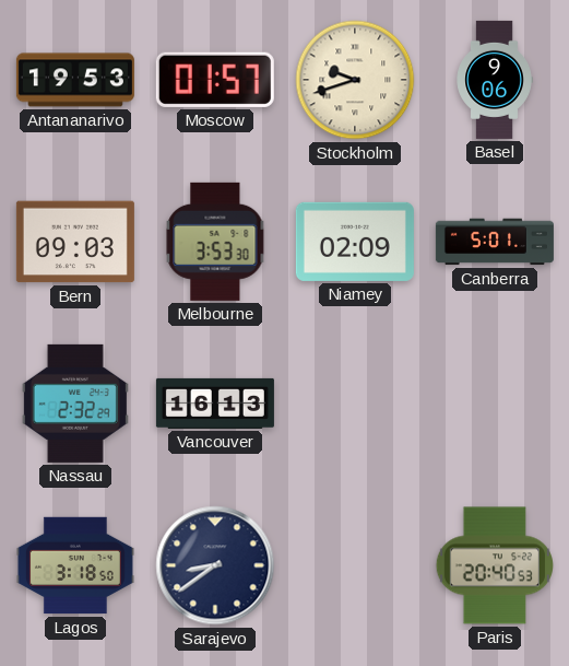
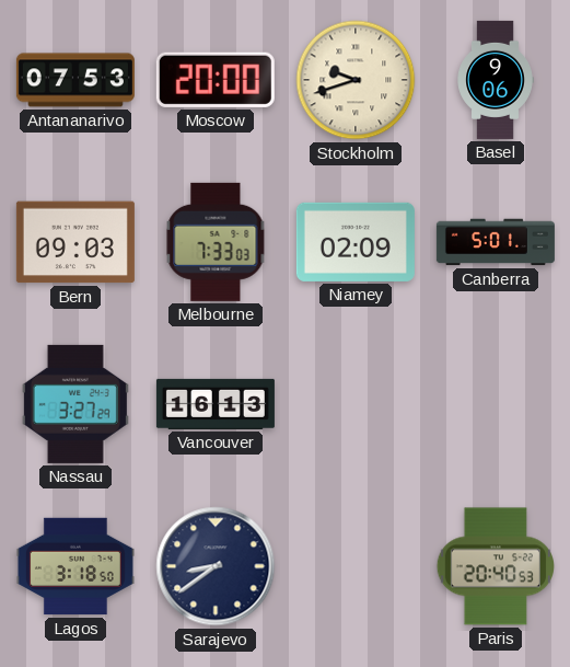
Antananarivo: 19:53 -> 07:53
Moscow: 01:57 -> 20:00
Melbourne: 3:53 -> 7:33
Nassau: 2:32 -> 3:27
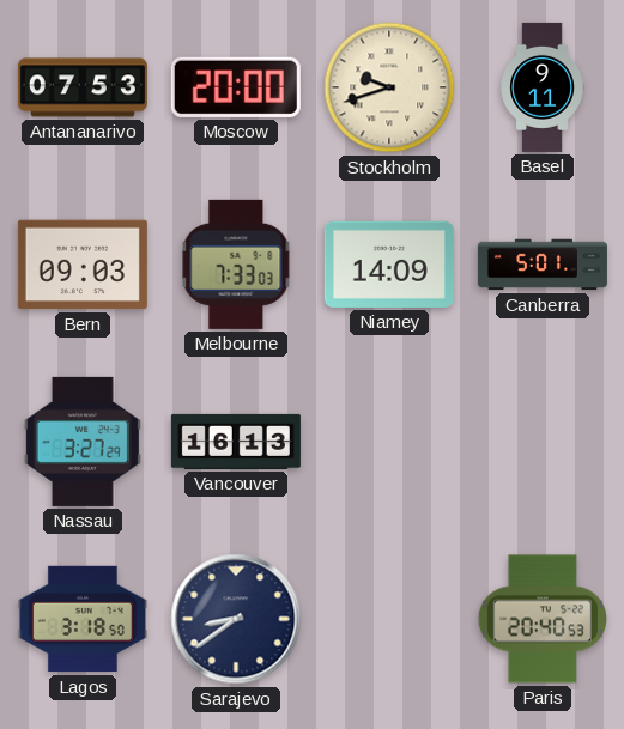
Basel: 9:06 -> 9:11
Niamey: 02:09 -> 14:09
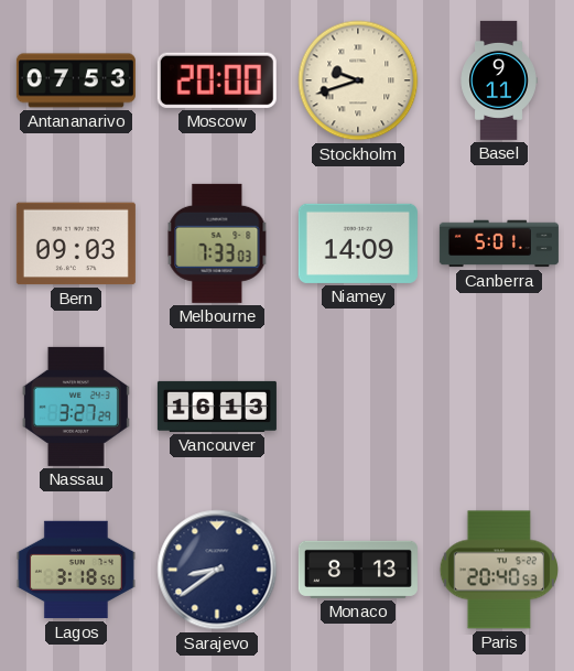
Monaco: none -> 8:13
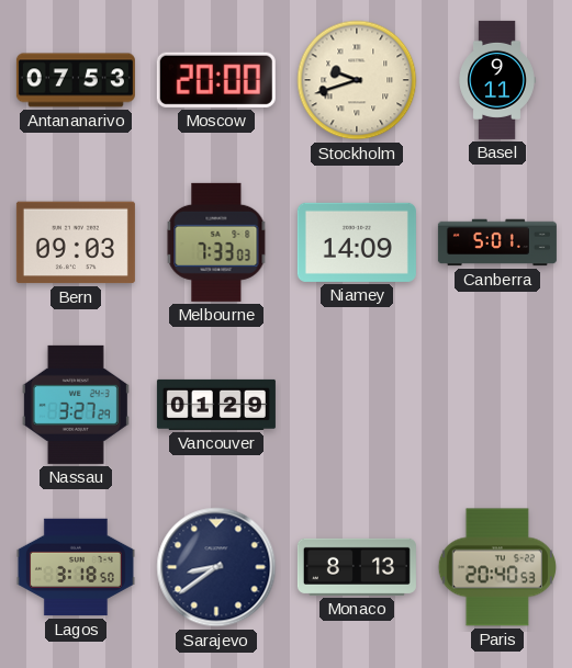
Vancouver: 16:13 -> 01:29
